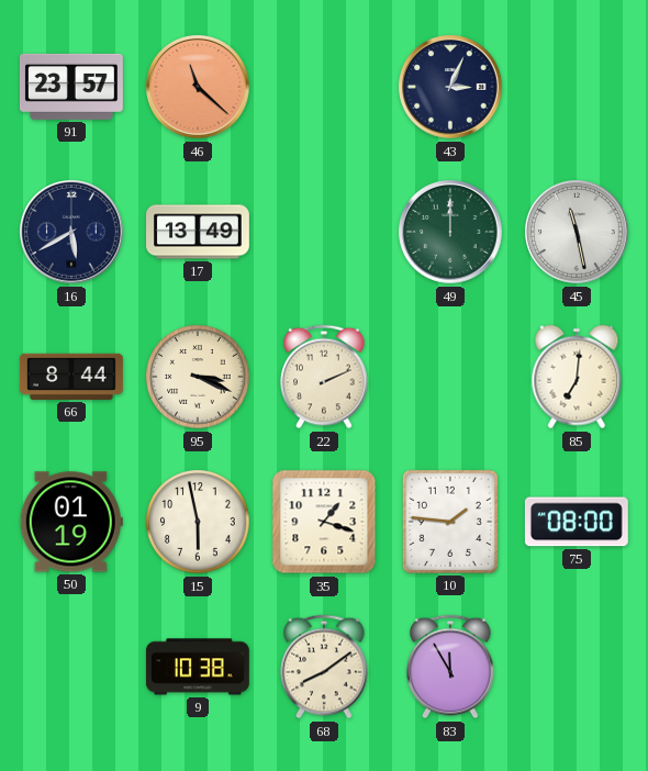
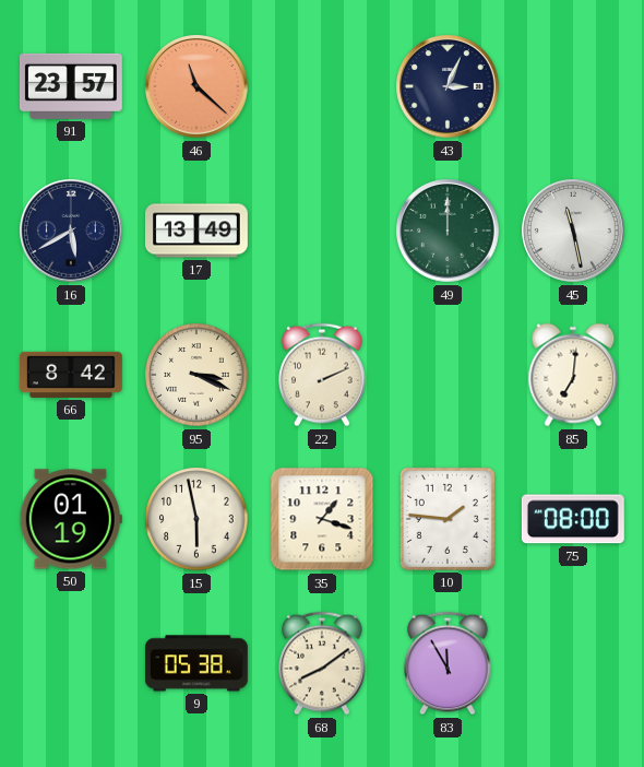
66: 8:44 -> 8:42
9: 10:38 -> 05:38
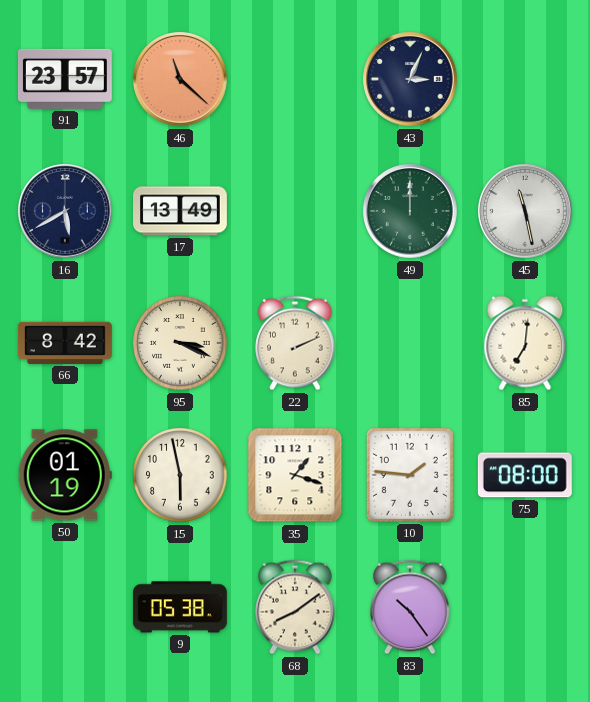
83: 11:55 -> 10:24
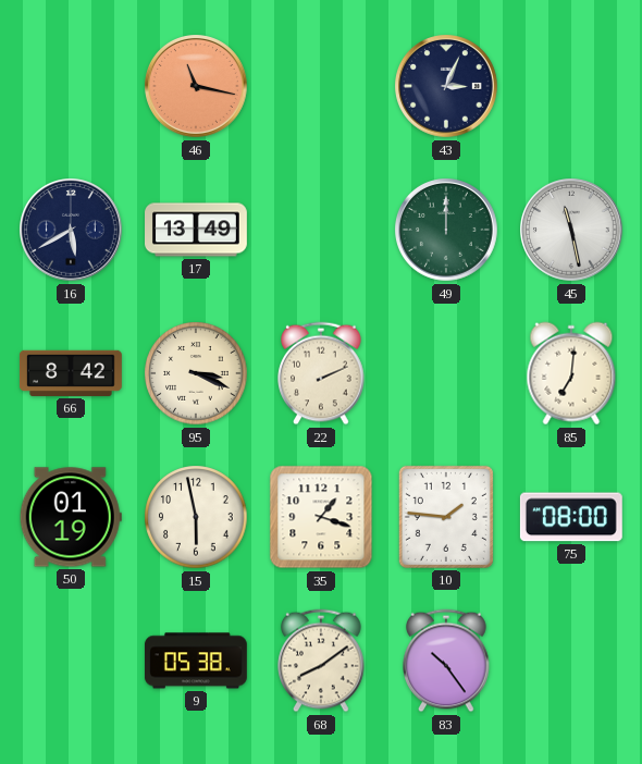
91: 23:57 -> none
46: 11:22 -> 11:17
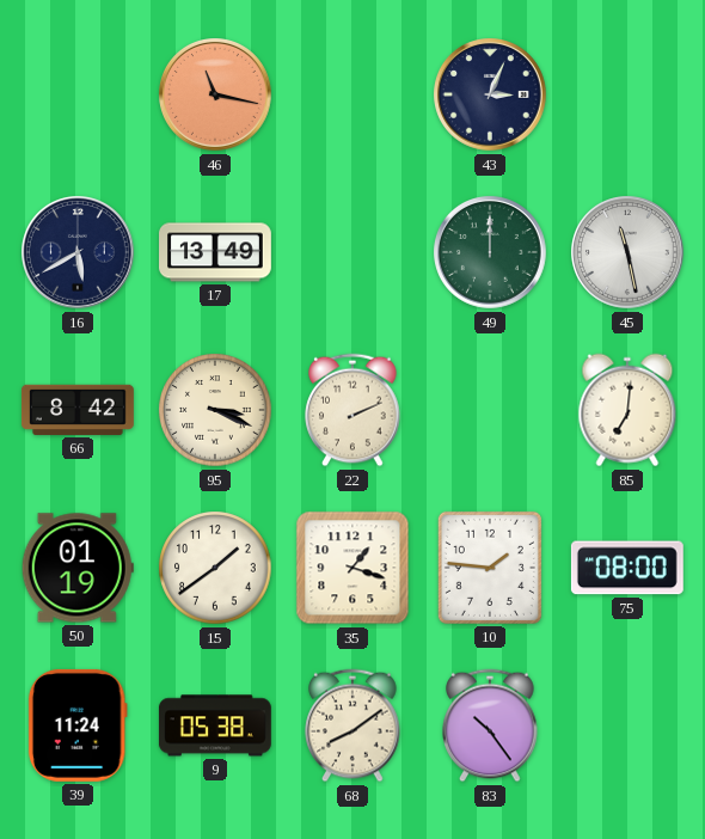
15: 5:58 -> 1:39
39: none -> 11:24
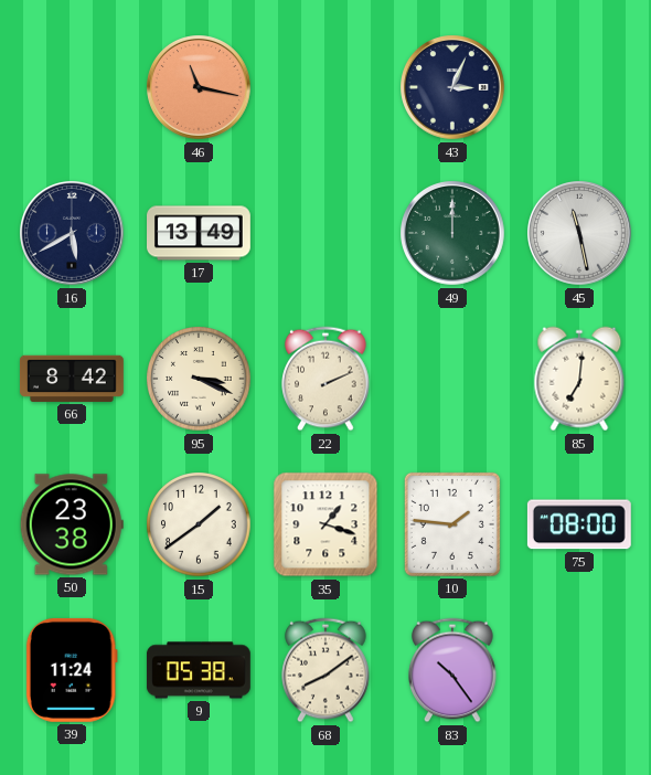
50: 01:19 -> 23:38
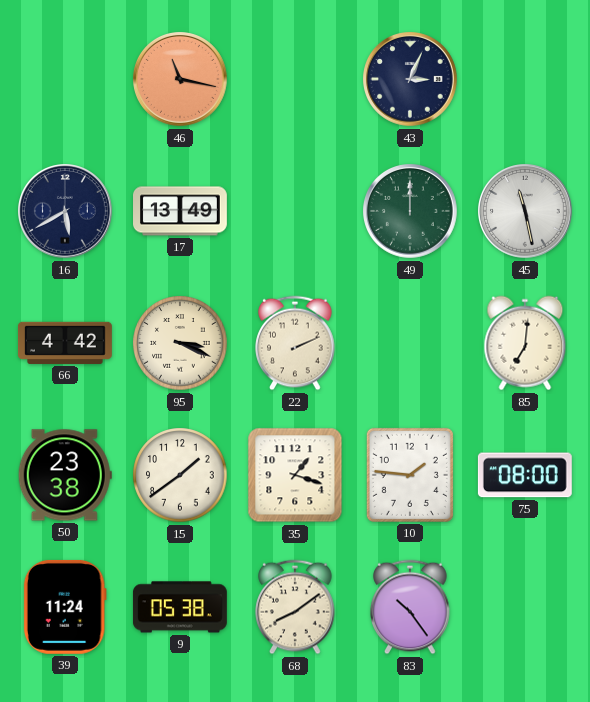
66: 8:42 -> 4:42
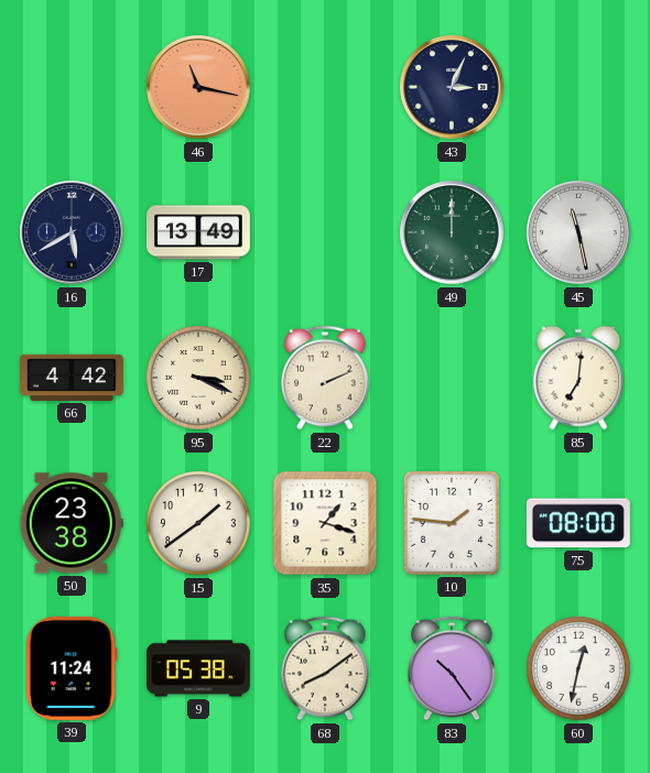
60: none -> 12:32
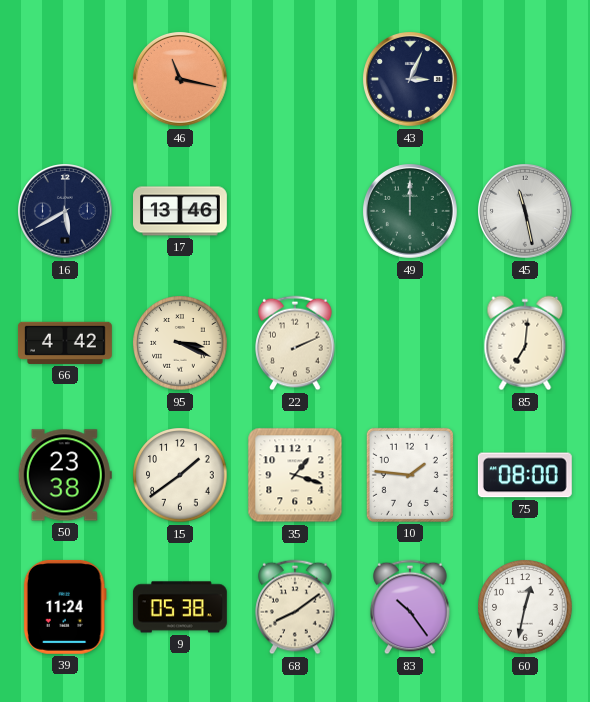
17: 13:49 -> 13:46
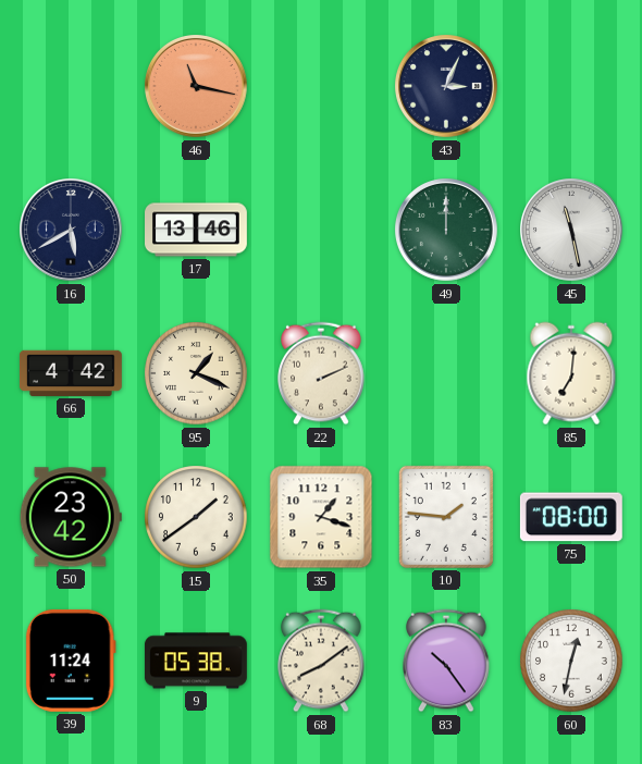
95: 3:19 -> 1:19
50: 23:38 -> 23:42
